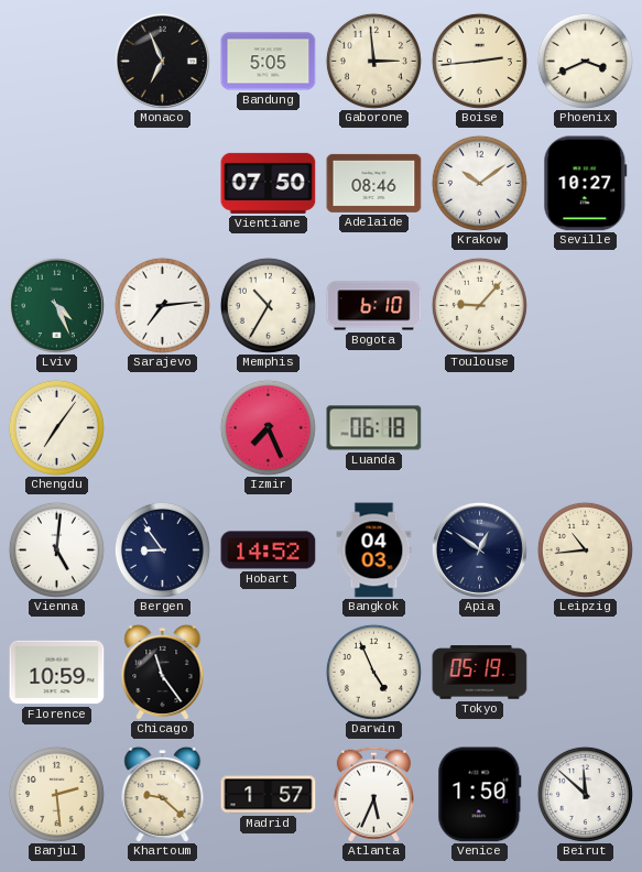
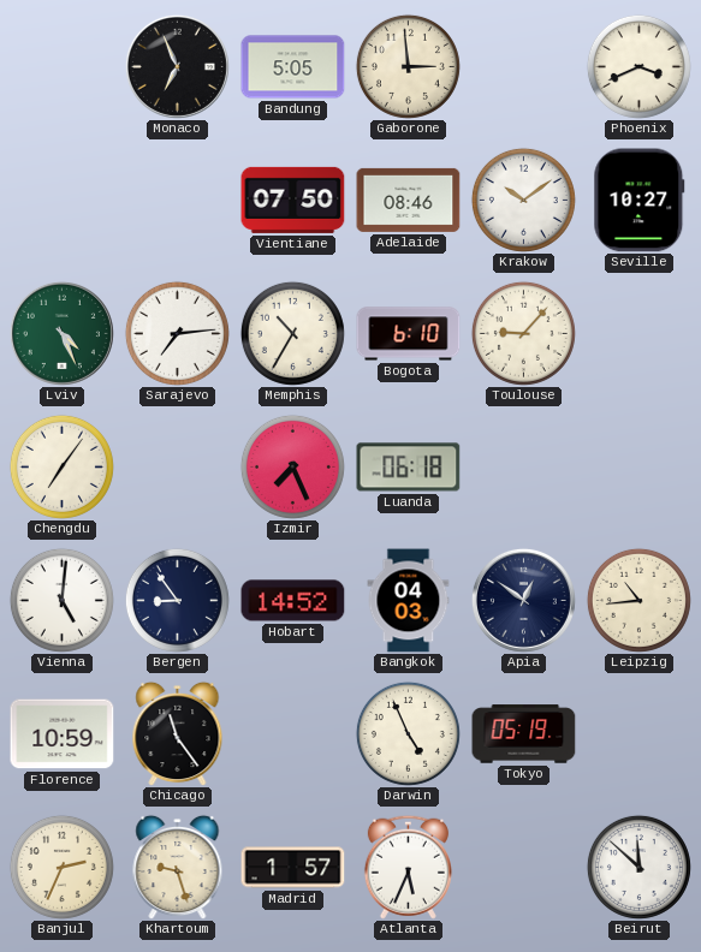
Boise: 2:44 -> none
Banjul: 2:29 -> 2:34
Khartoum: 9:22 -> 9:27
Venice: 1:50 -> none
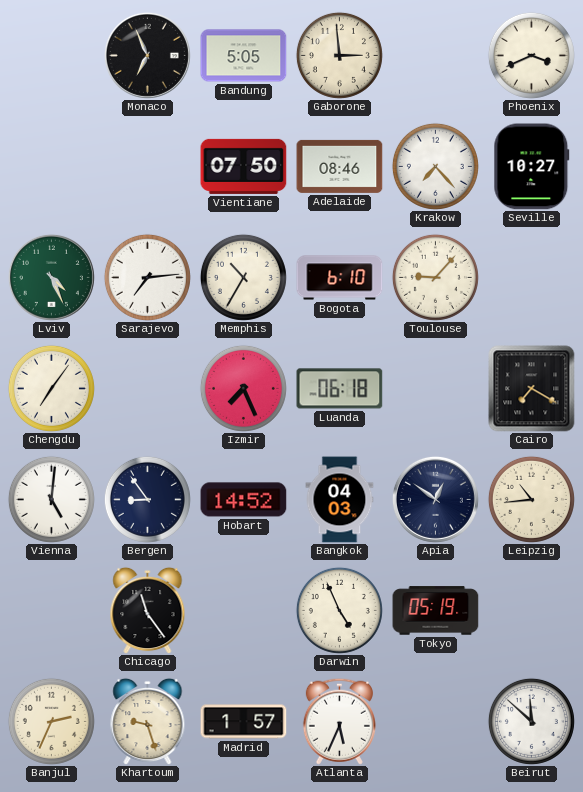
Krakow: 10:09 -> 7:23
Cairo: none -> 7:20
Florence: 10:59 -> none
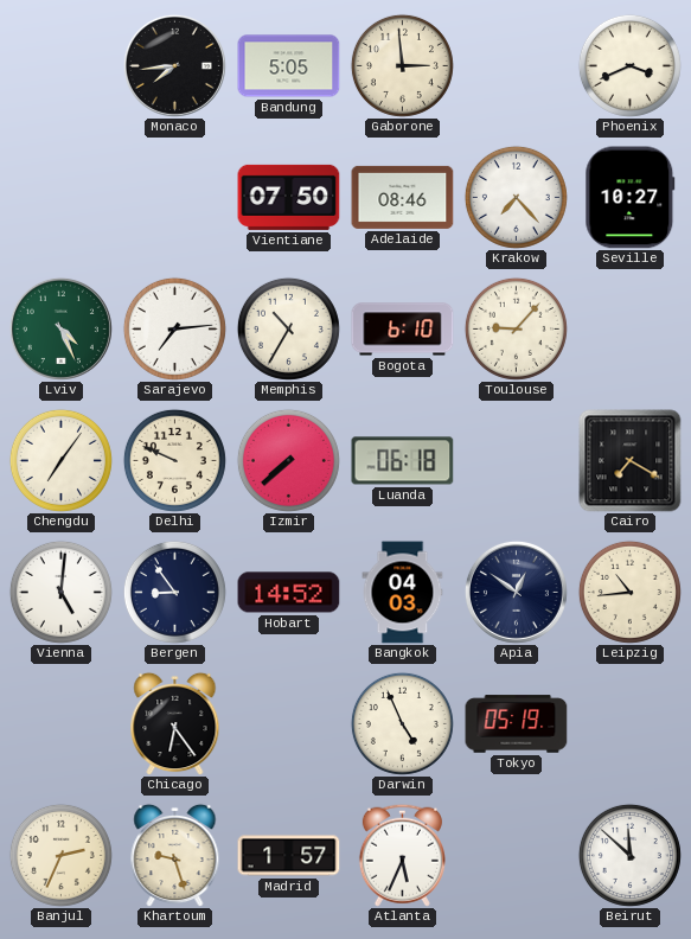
Monaco: 6:56 -> 7:44
Delhi: none -> 9:49
Izmir: 7:26 -> 7:38
Chicago: 11:24 -> 6:24
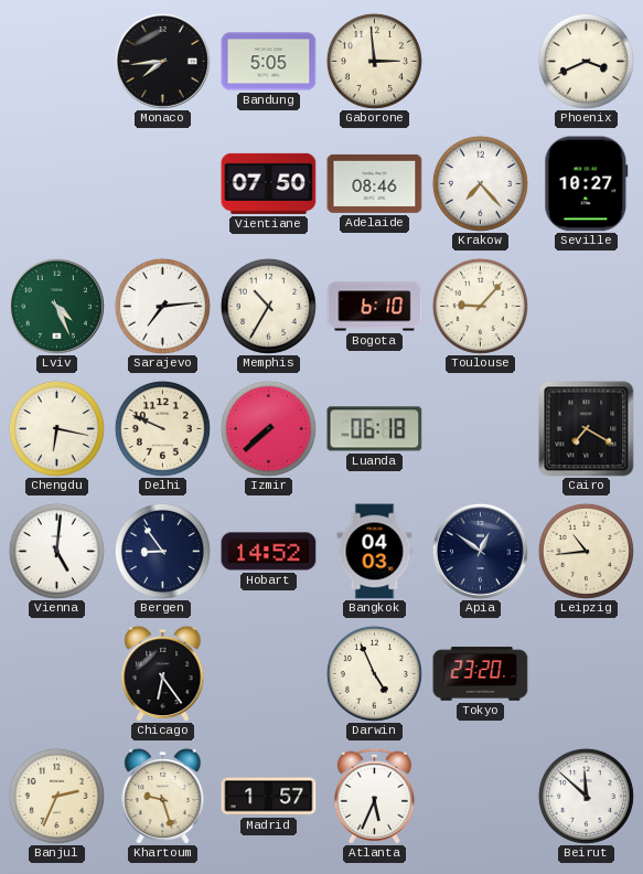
Chengdu: 7:06 -> 6:17
Tokyo: 05:19 -> 23:20
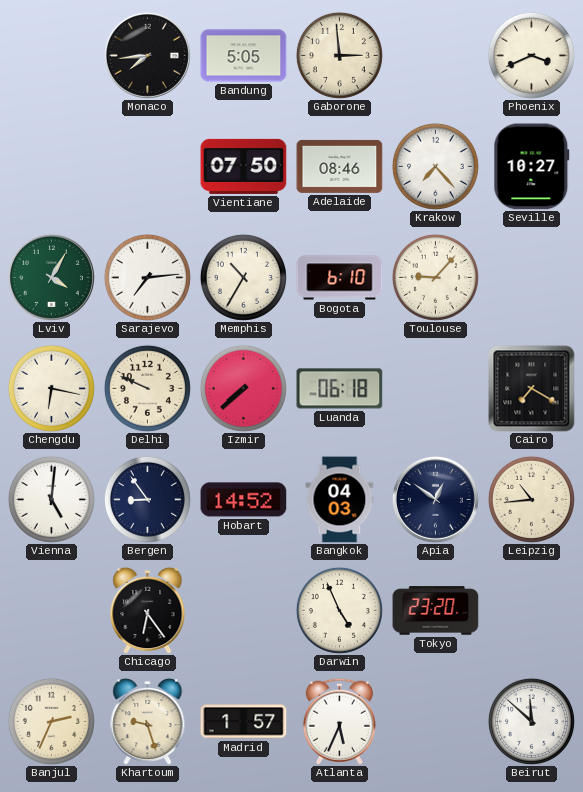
Lviv: 4:26 -> 4:05
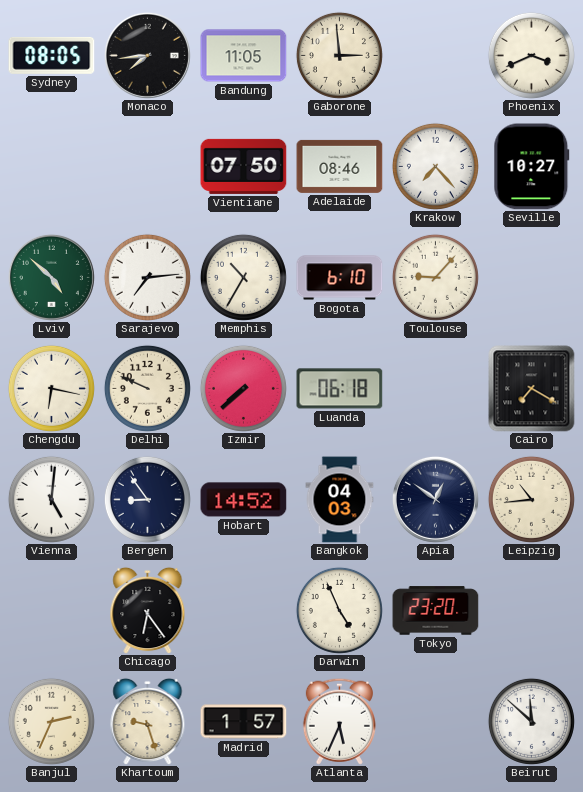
Sydney: none -> 08:05
Bandung: 5:05 -> 11:05
Lviv: 4:05 -> 4:52
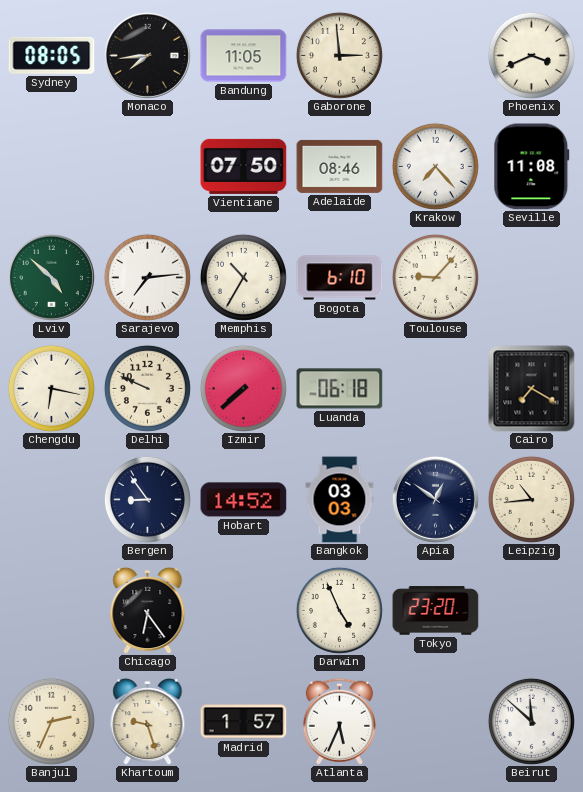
Seville: 10:27 -> 11:08
Vienna: 5:01 -> none
Bangkok: 04:03 -> 03:03
